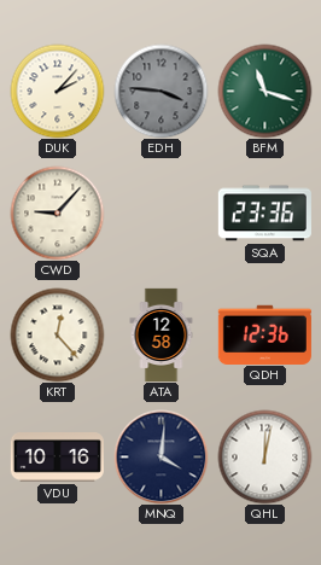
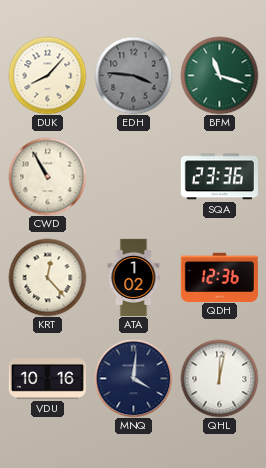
DUK: 2:07 -> 8:07
CWD: 9:07 -> 10:55
ATA: 12:58 -> 1:02
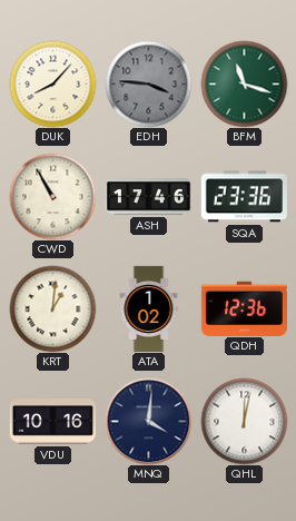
ASH: none -> 17:46
KRT: 12:23 -> 1:01
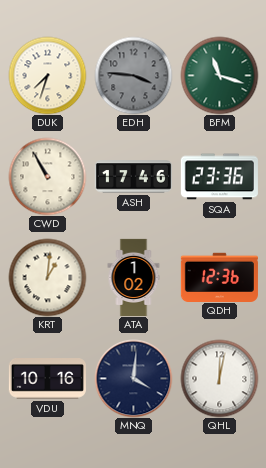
DUK: 8:07 -> 7:33
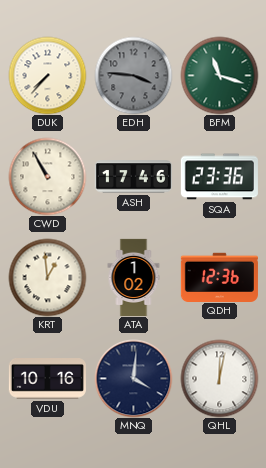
DUK: 7:33 -> 7:37
KRT: 1:01 -> 12:59
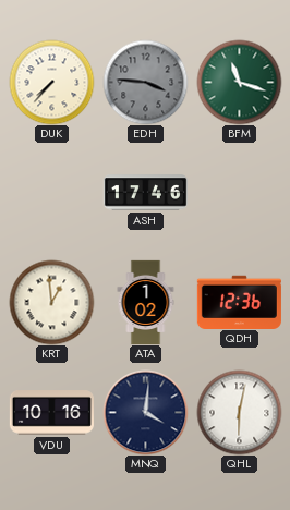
CWD: 10:55 -> none
SQA: 23:36 -> none
QHL: 12:02 -> 6:02
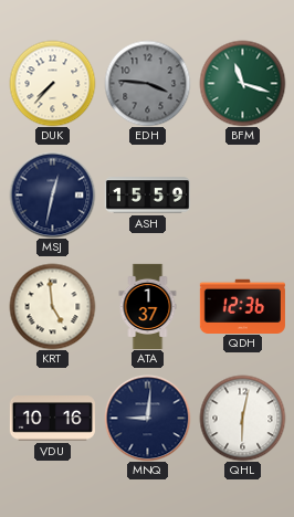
MSJ: none -> 12:32
ASH: 17:46 -> 15:59
KRT: 12:59 -> 4:59
ATA: 1:02 -> 1:37
MNQ: 4:01 -> 9:01
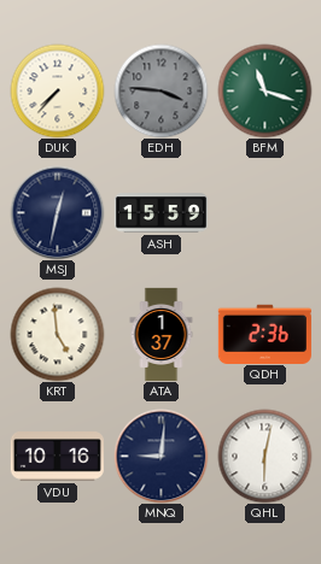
QDH: 12:36 -> 2:36
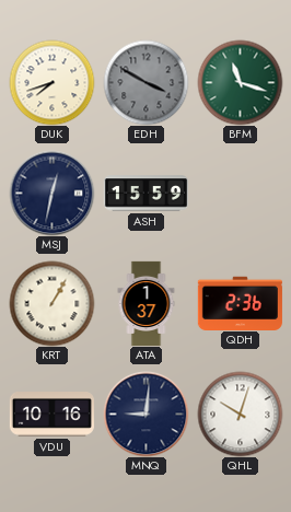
DUK: 7:37 -> 7:42
EDH: 3:46 -> 3:50
KRT: 4:59 -> 1:05
QHL: 6:02 -> 10:03
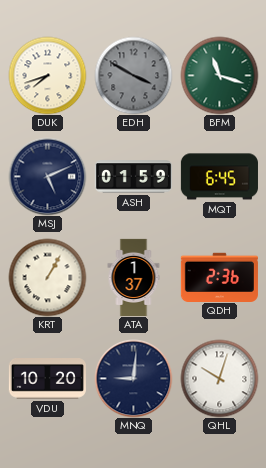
MSJ: 12:32 -> 5:11
ASH: 15:59 -> 01:59
MQT: none -> 6:45
VDU: 10:16 -> 10:20
